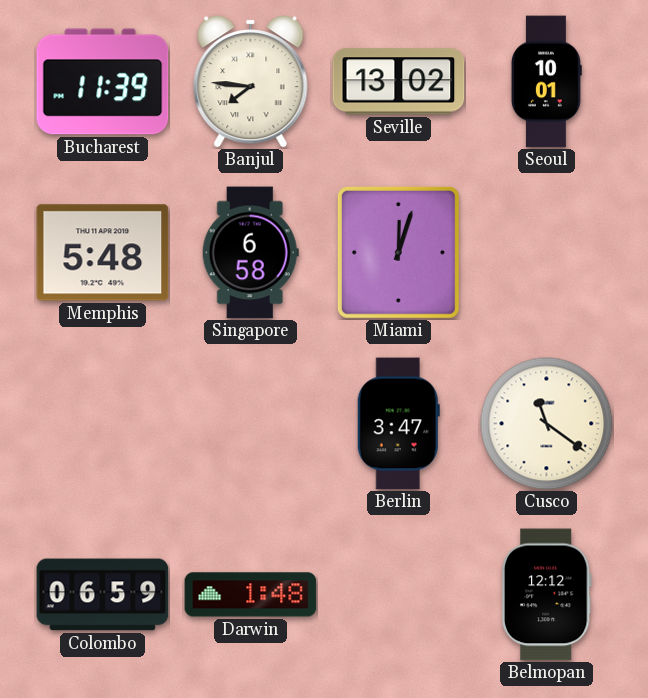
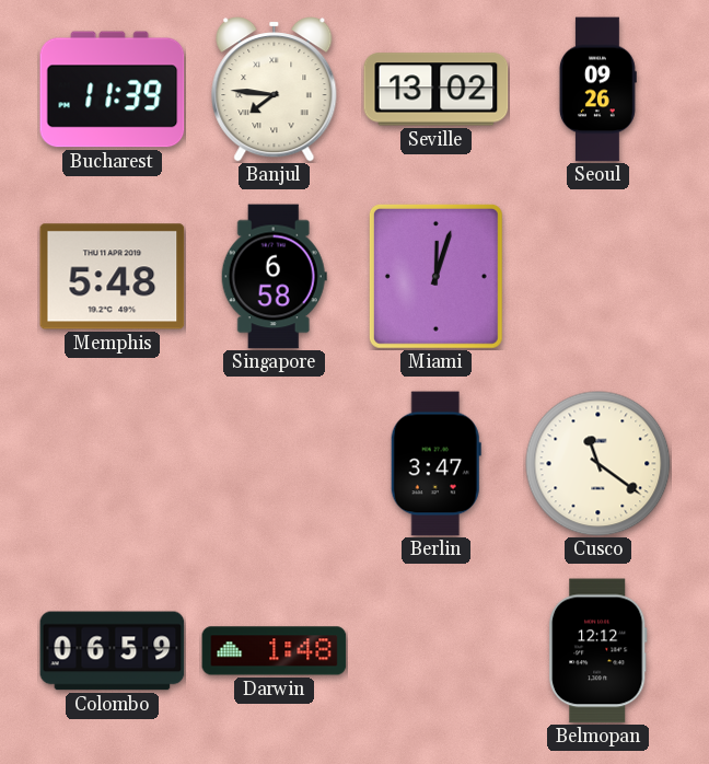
Seoul: 10:01 -> 09:26
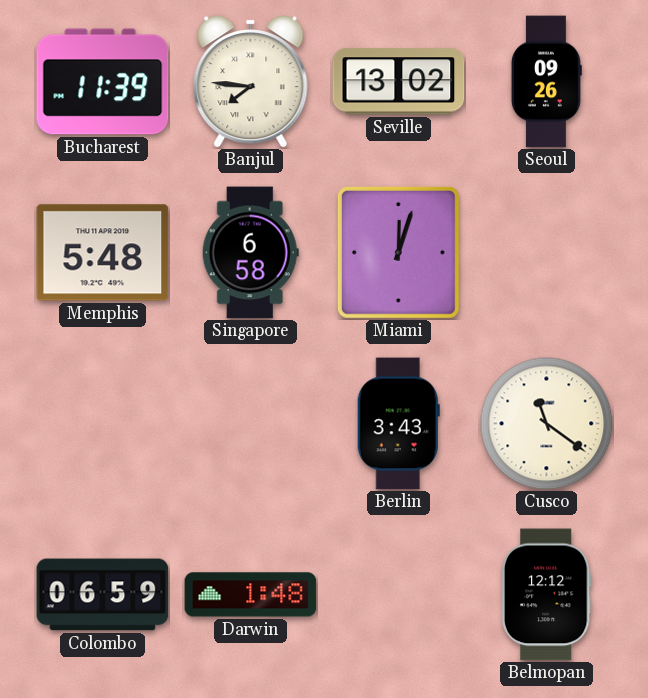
Berlin: 3:47 -> 3:43
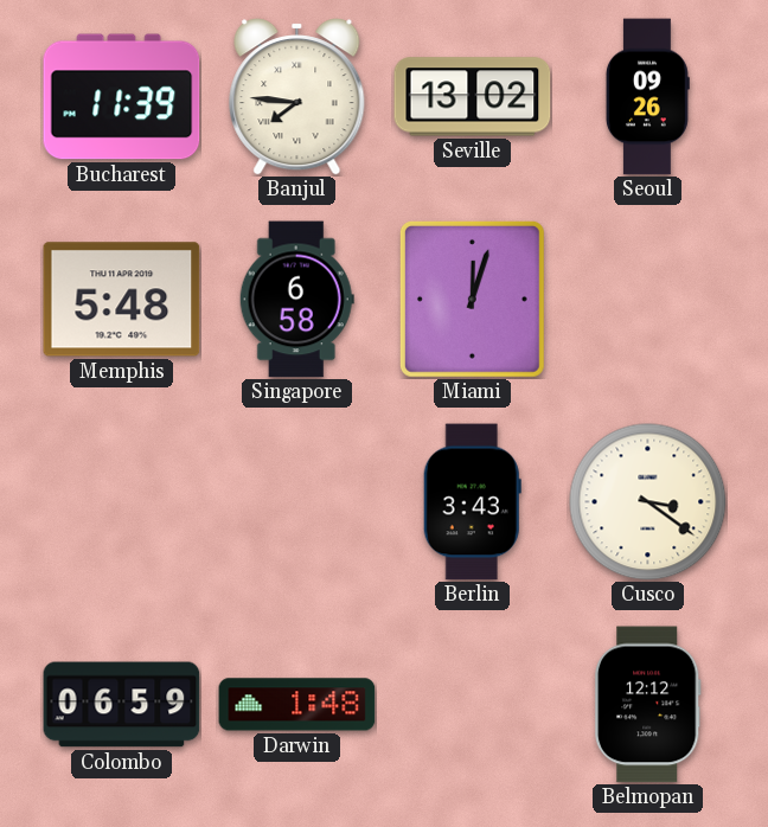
Cusco: 11:21 -> 3:21
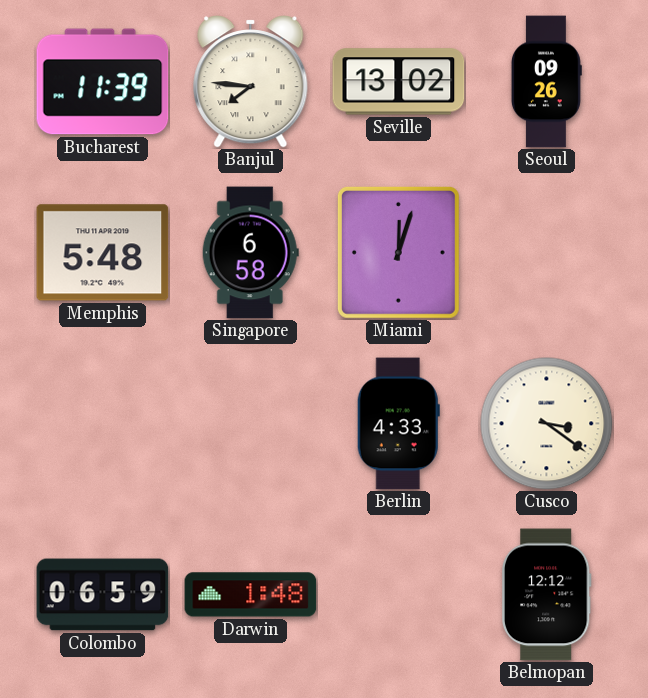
Berlin: 3:43 -> 4:33
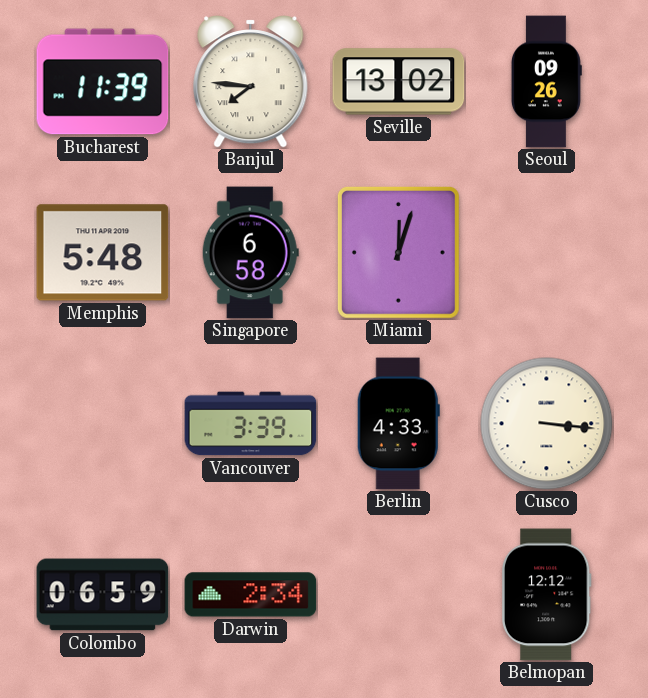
Vancouver: none -> 3:39
Cusco: 3:21 -> 3:16
Darwin: 1:48 -> 2:34
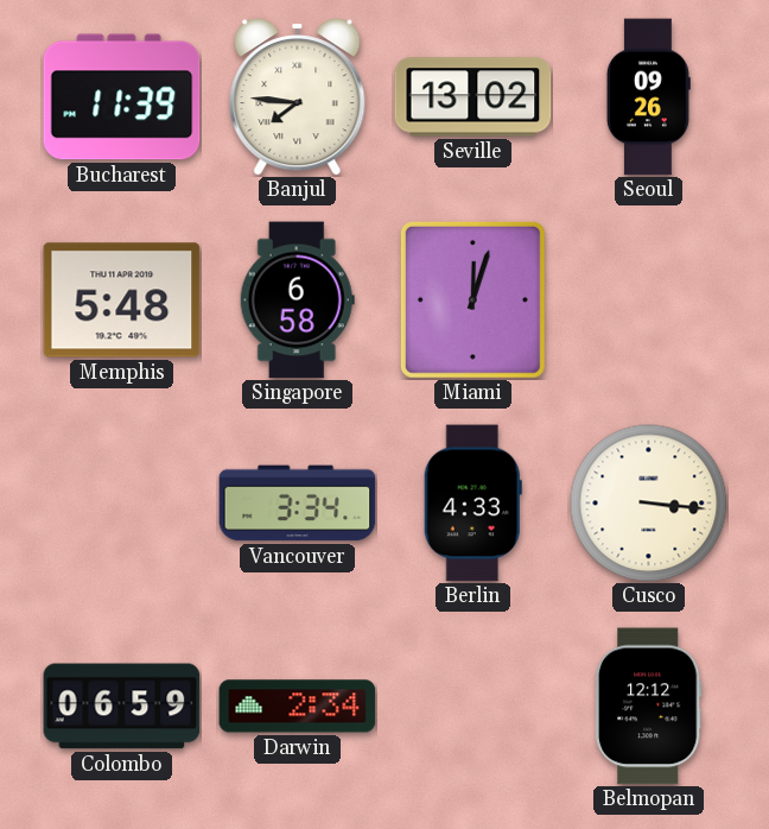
Vancouver: 3:39 -> 3:34
